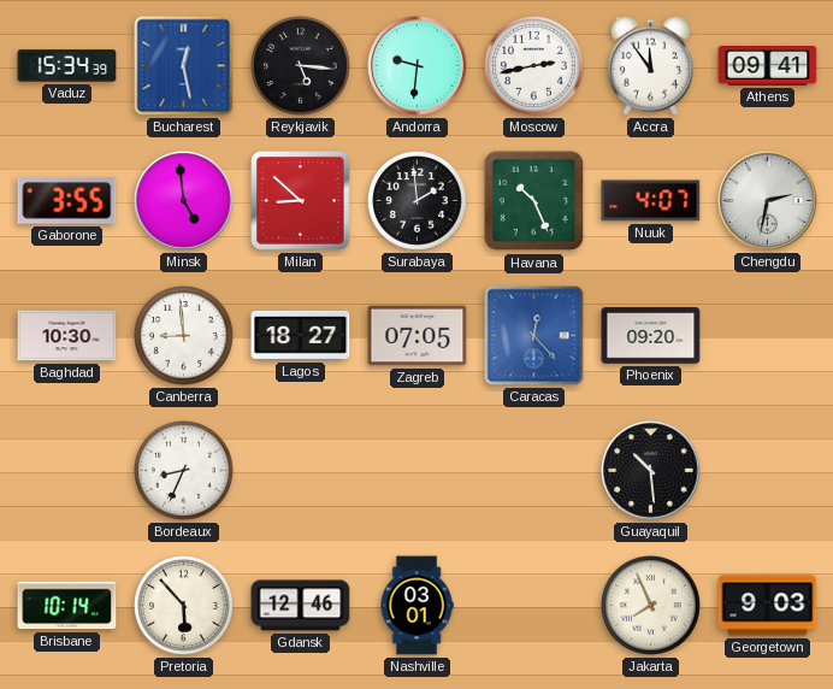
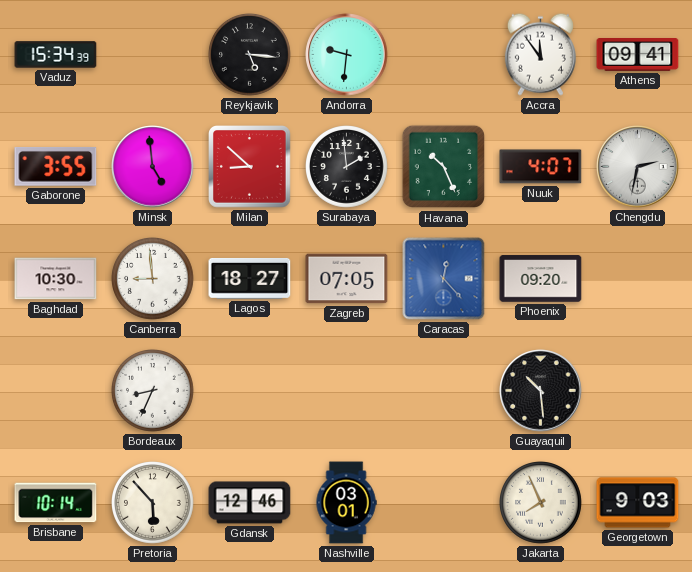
Bucharest: 12:28 -> none
Moscow: 2:43 -> none
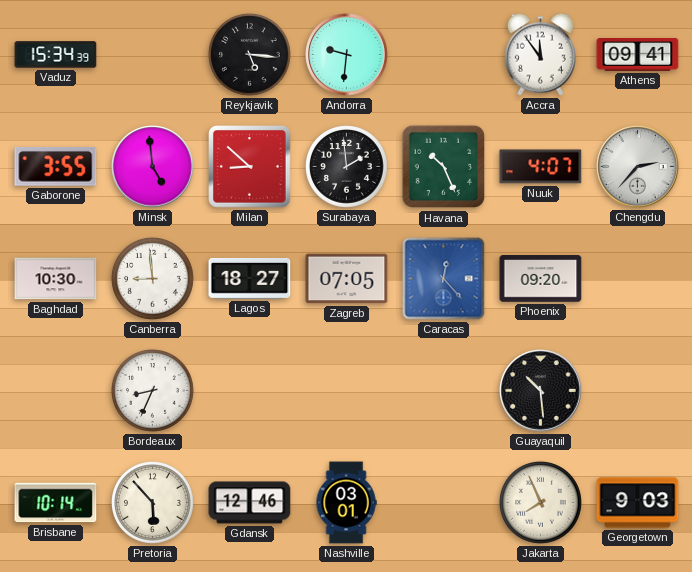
Chengdu: 2:32 -> 2:37
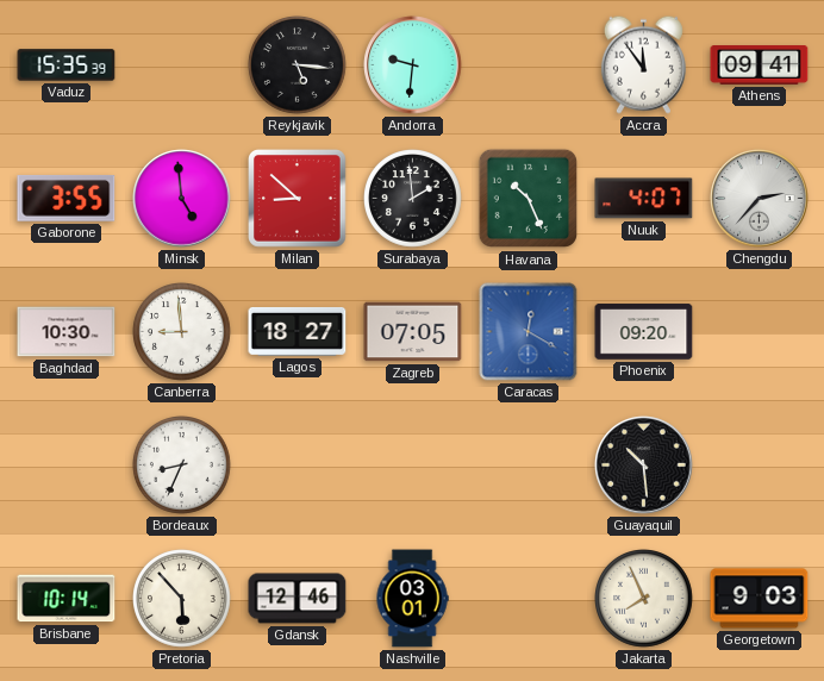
Vaduz: 15:34 -> 15:35
Caracas: 12:23 -> 12:20
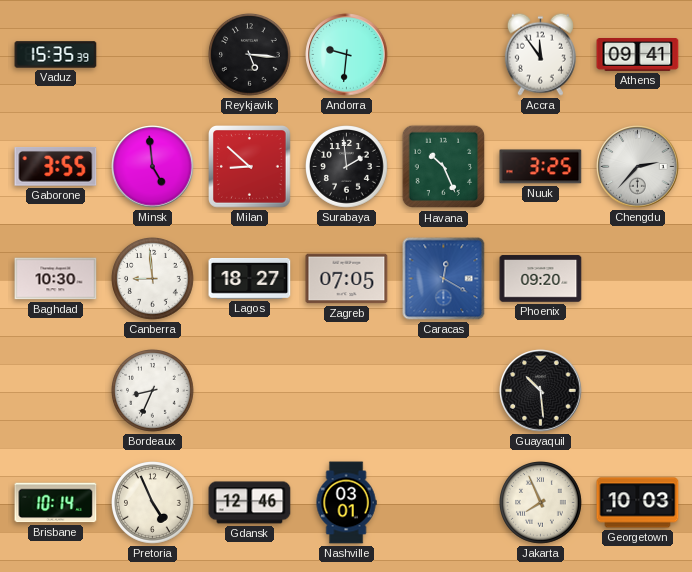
Nuuk: 4:07 -> 3:25
Pretoria: 5:53 -> 4:56
Georgetown: 9:03 -> 10:03
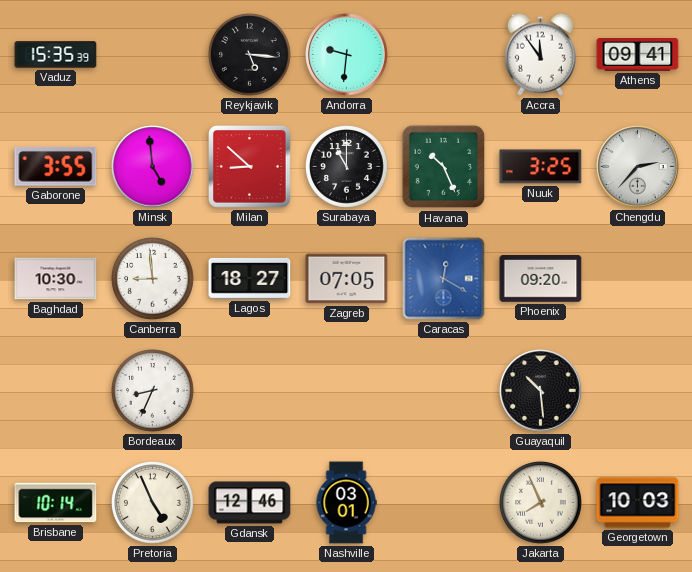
Surabaya: 1:59 -> 11:00
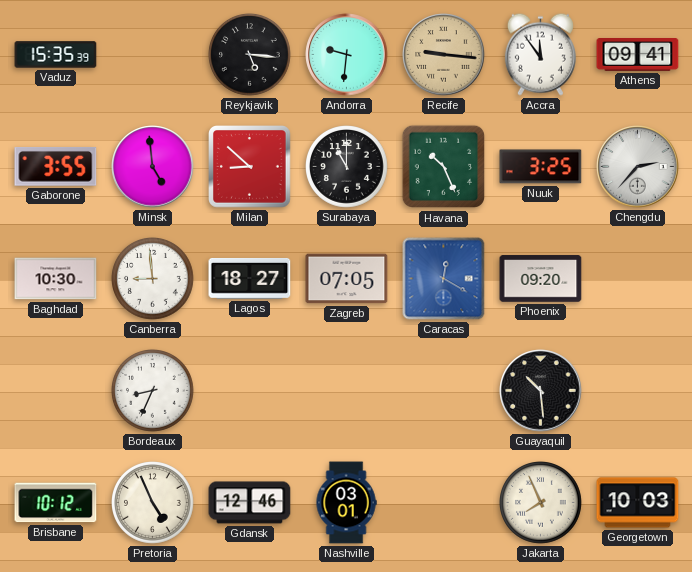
Recife: none -> 9:16
Brisbane: 10:14 -> 10:12
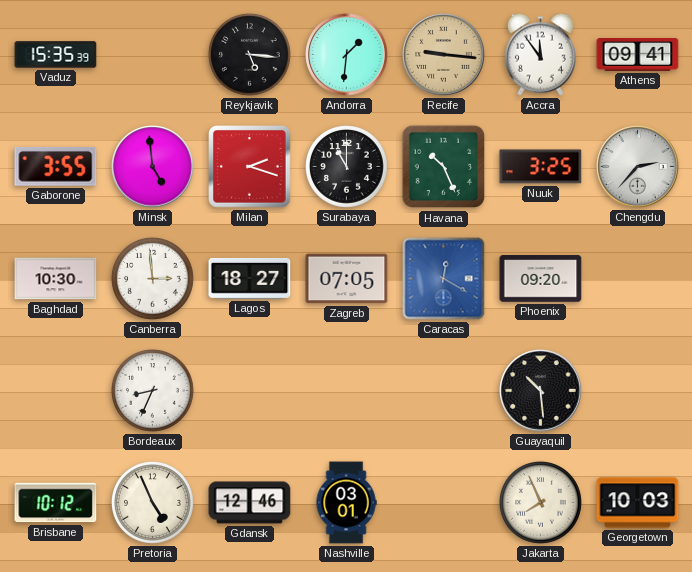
Andorra: 9:31 -> 1:31
Milan: 8:52 -> 2:18
Canberra: 8:59 -> 2:59
